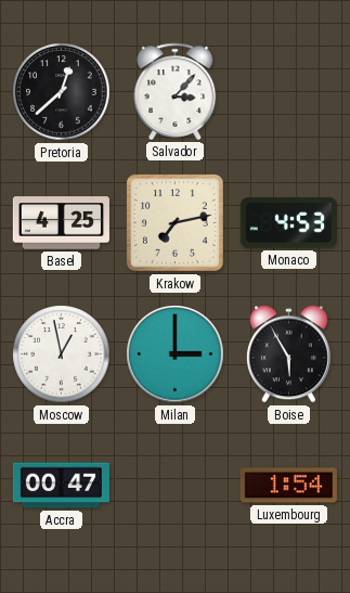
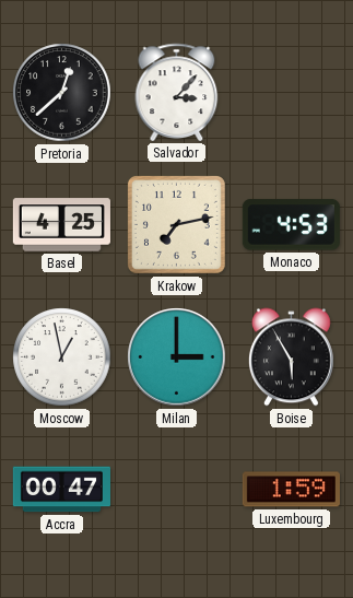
Luxembourg: 1:54 -> 1:59
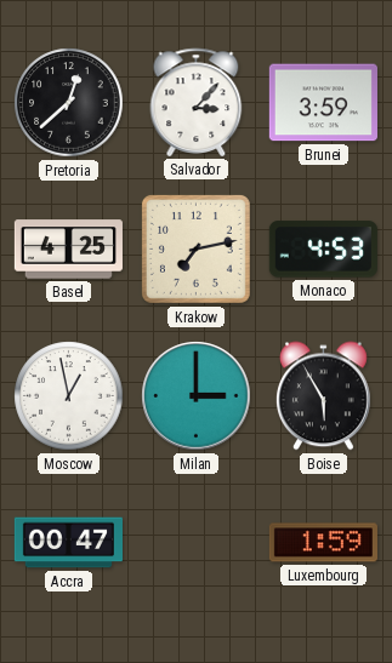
Brunei: none -> 3:59
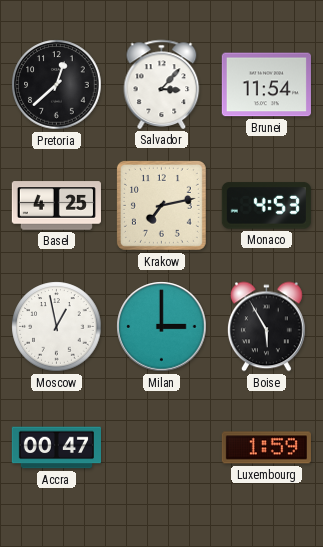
Brunei: 3:59 -> 11:54
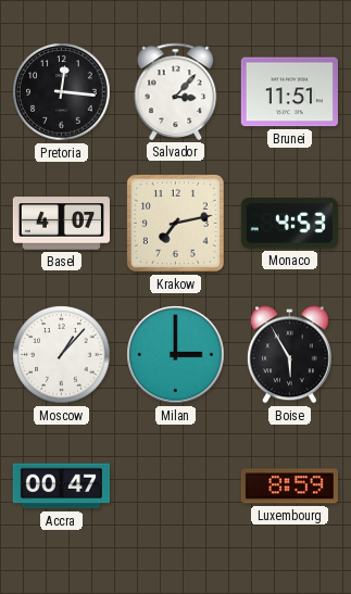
Pretoria: 12:38 -> 12:16
Brunei: 11:54 -> 11:51
Basel: 4:25 -> 4:07
Moscow: 12:58 -> 1:07
Luxembourg: 1:59 -> 8:59
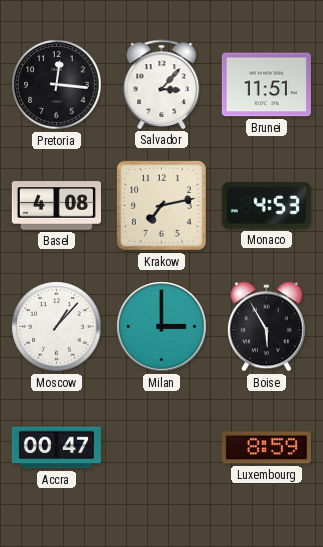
Basel: 4:07 -> 4:08
